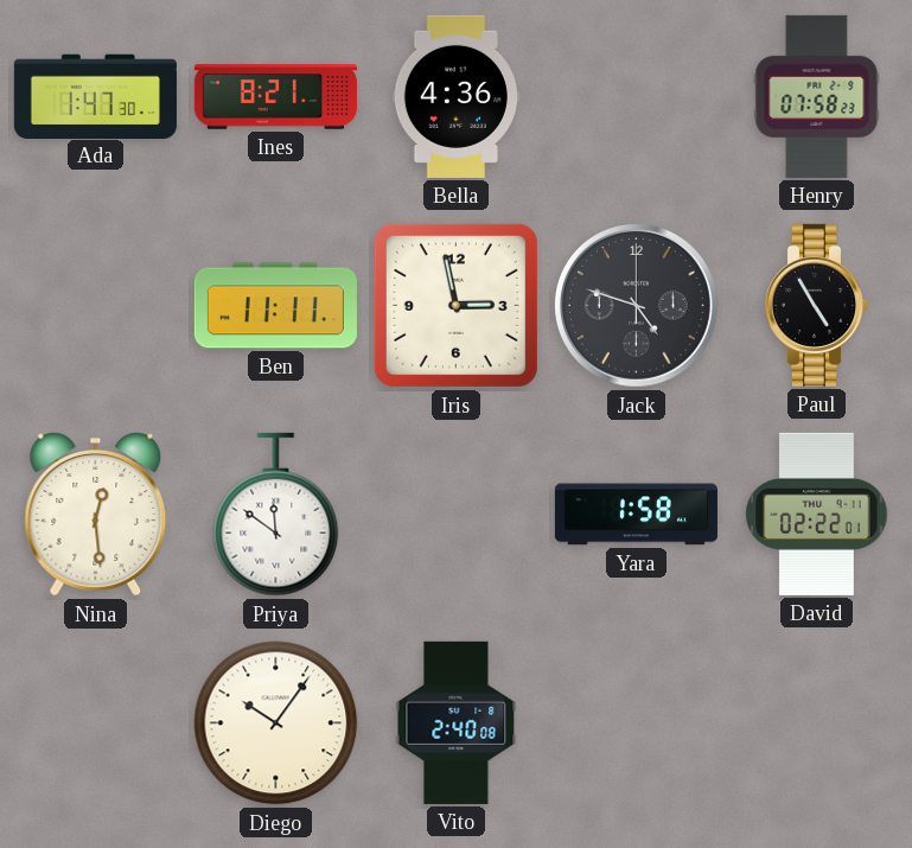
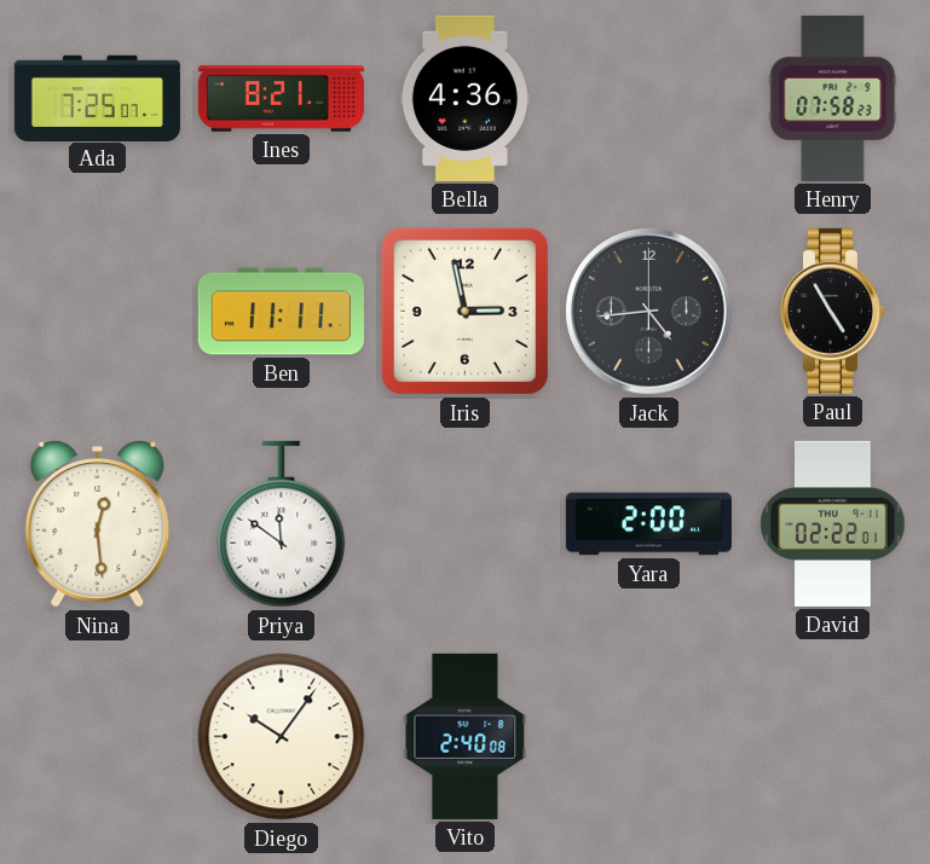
Ada: 1:47 -> 7:25
Jack: 4:48 -> 4:44
Yara: 1:58 -> 2:00
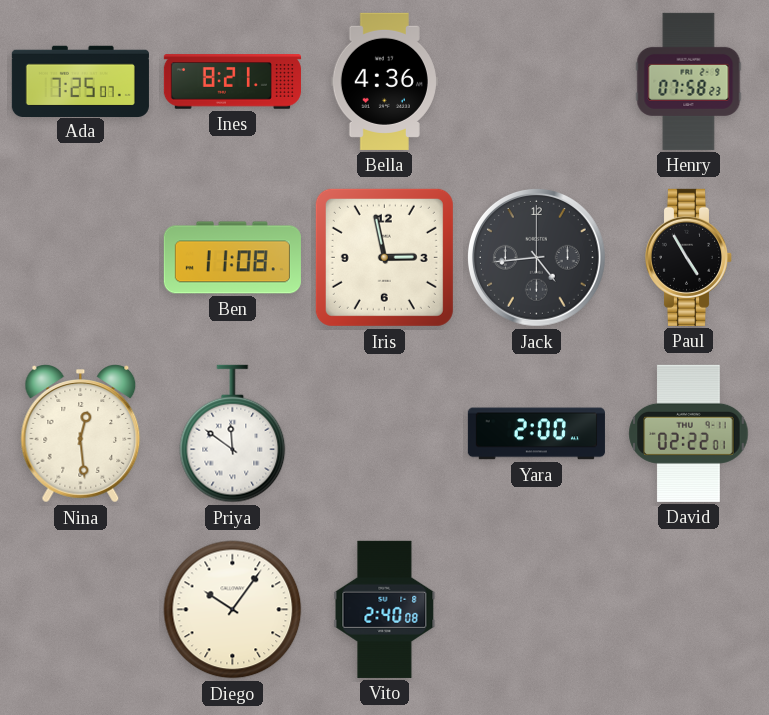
Ben: 11:11 -> 11:08
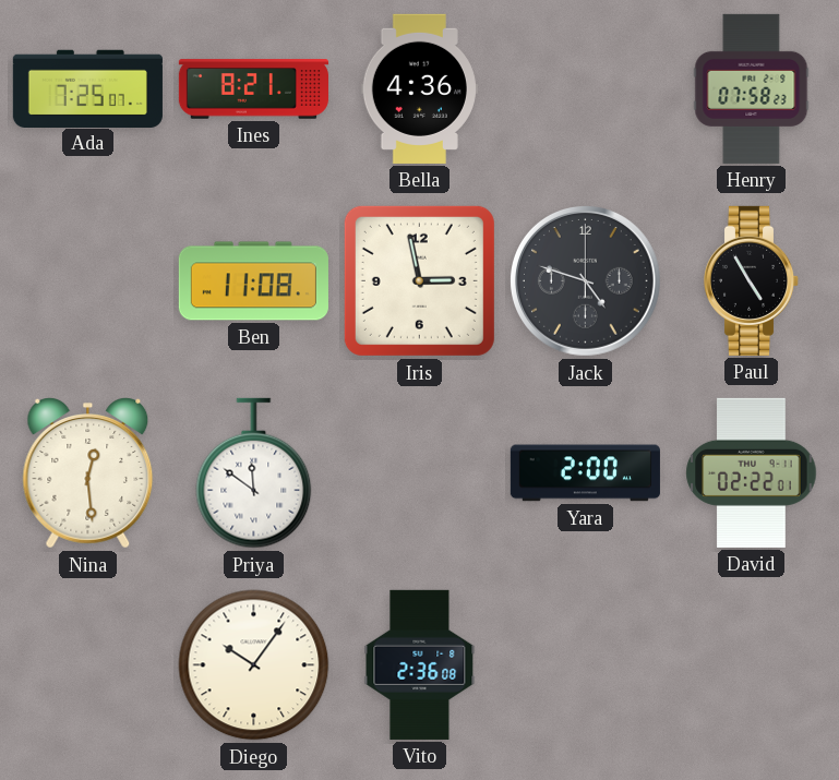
Jack: 4:44 -> 4:48
Vito: 2:40 -> 2:36
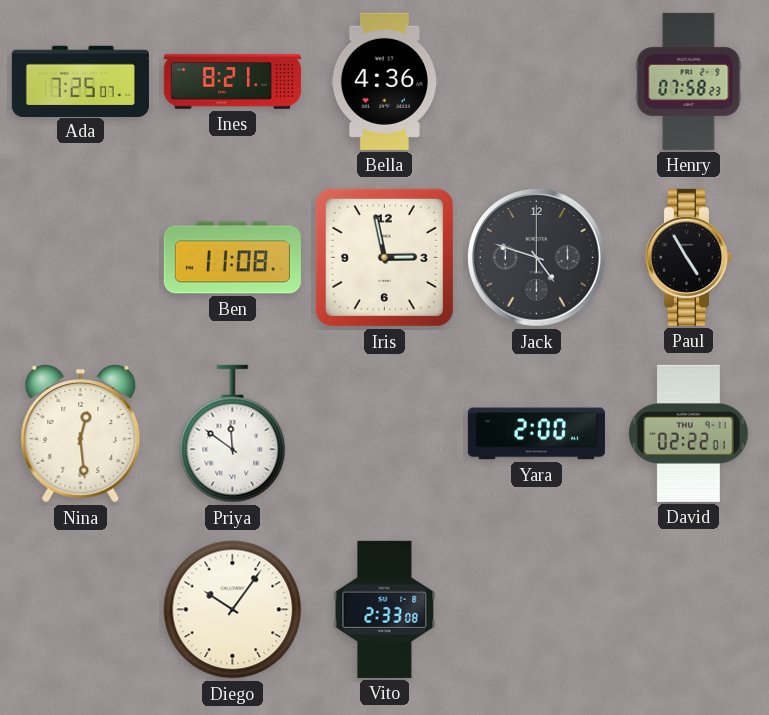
Vito: 2:36 -> 2:33
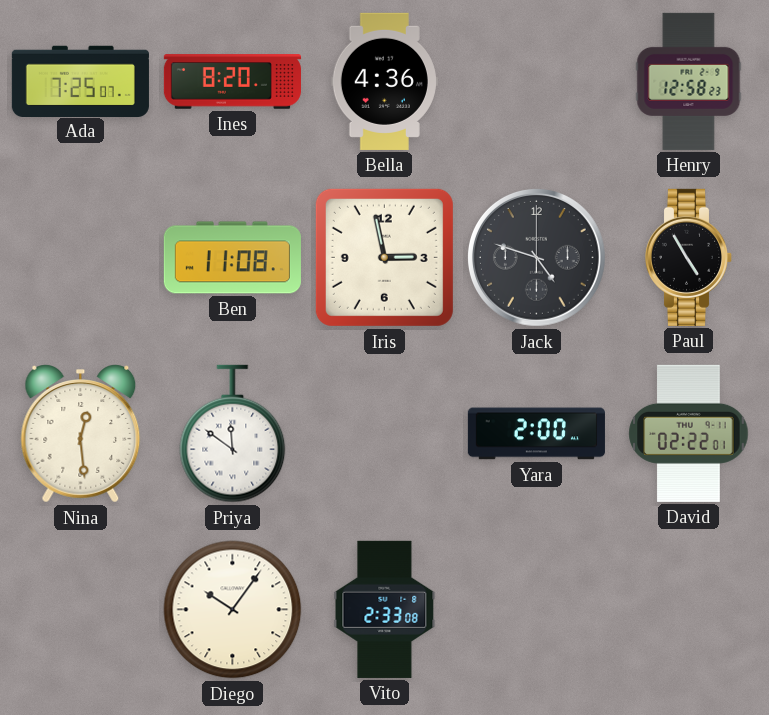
Ines: 8:21 -> 8:20
Henry: 07:58 -> 12:58
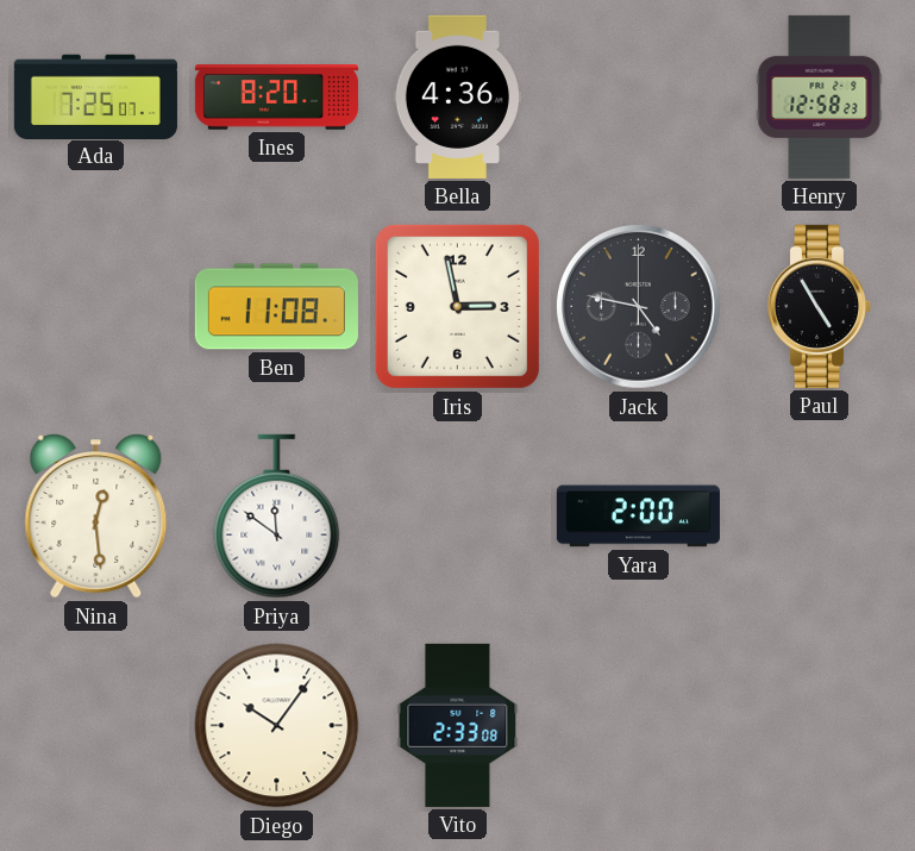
Jack: 4:48 -> 4:47
David: 02:22 -> none
